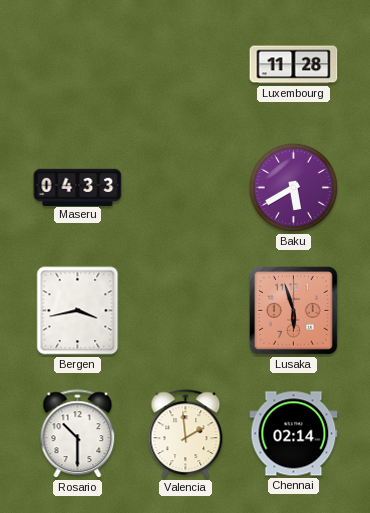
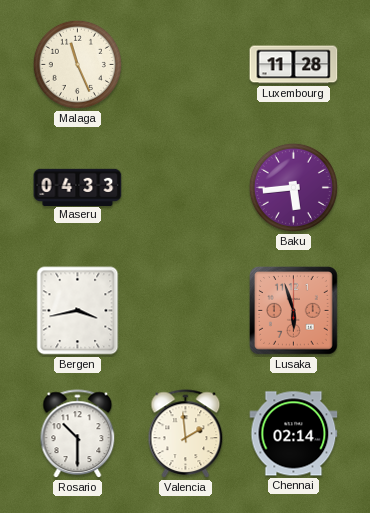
Malaga: none -> 11:26
Baku: 5:40 -> 5:44
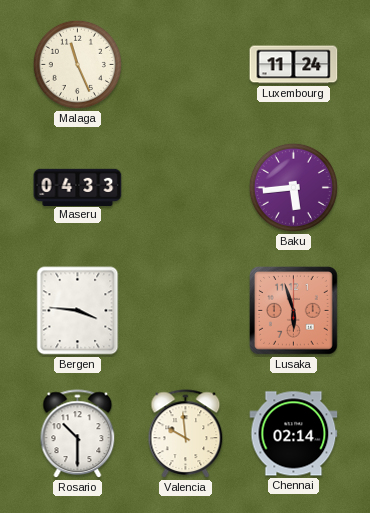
Luxembourg: 11:28 -> 11:24
Bergen: 3:43 -> 3:46
Valencia: 1:59 -> 9:59
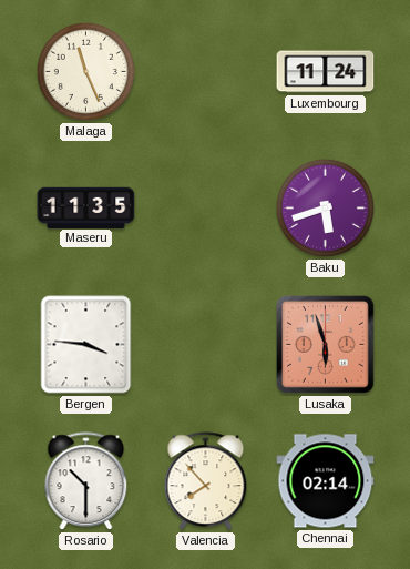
Maseru: 04:33 -> 11:35
Baku: 5:44 -> 5:42
Valencia: 9:59 -> 7:53
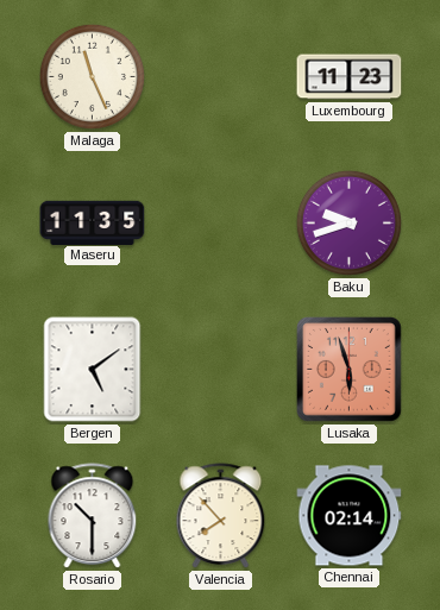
Luxembourg: 11:24 -> 11:23
Baku: 5:42 -> 9:42
Bergen: 3:46 -> 5:09
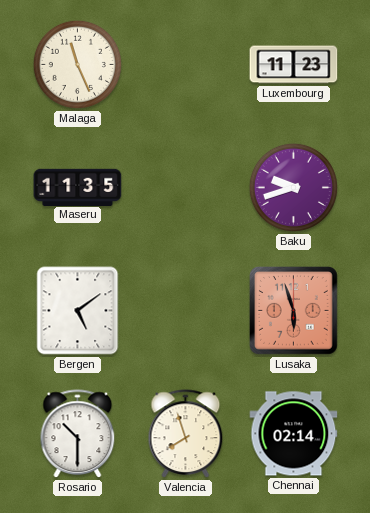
Valencia: 7:53 -> 7:57
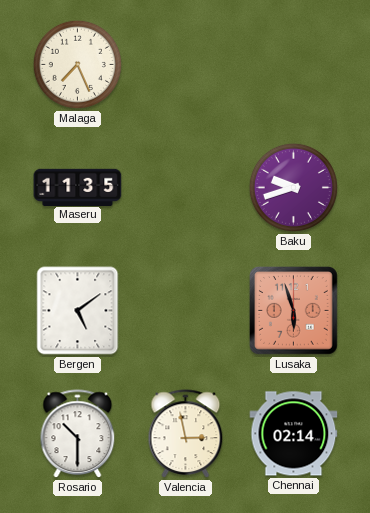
Malaga: 11:26 -> 7:26
Luxembourg: 11:23 -> none
Valencia: 7:57 -> 2:58
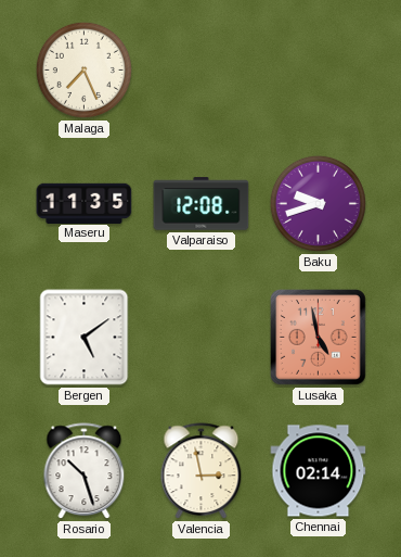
Valparaiso: none -> 12:08
Lusaka: 5:57 -> 4:58
Rosario: 10:30 -> 10:27
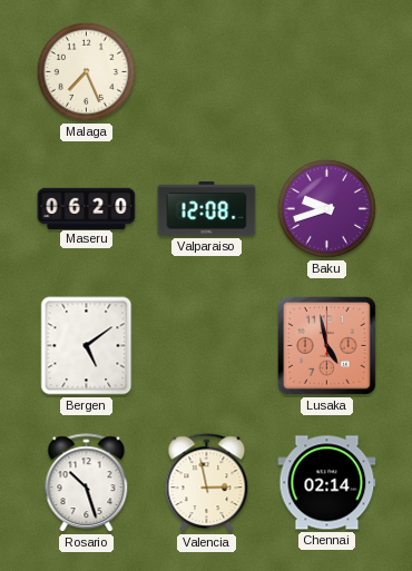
Maseru: 11:35 -> 06:20
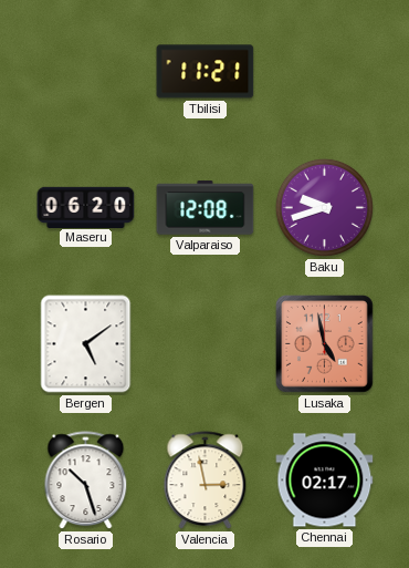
Malaga: 7:26 -> none
Tbilisi: none -> 11:21
Chennai: 02:14 -> 02:17
